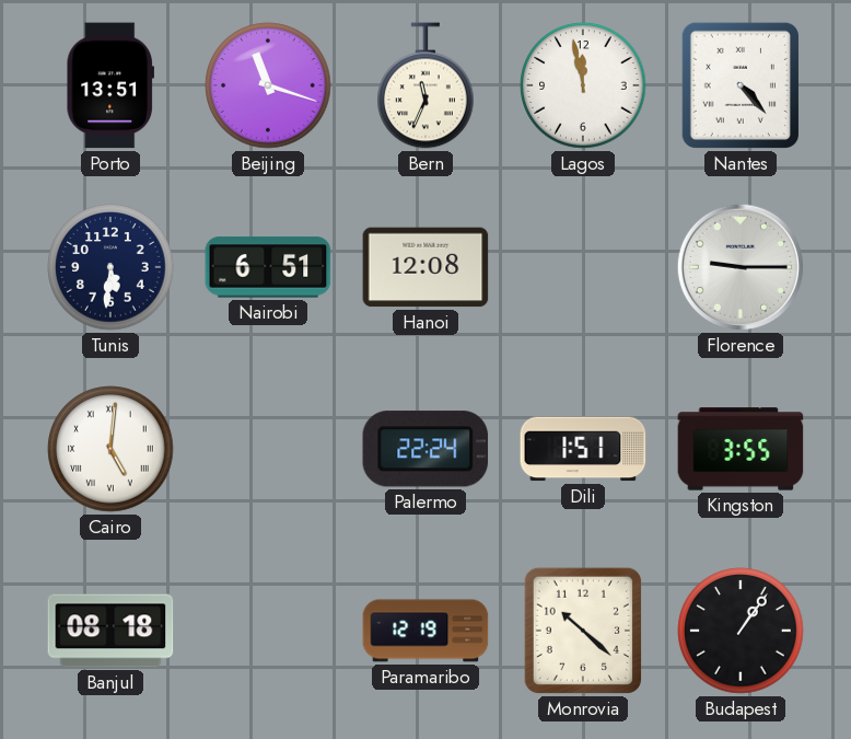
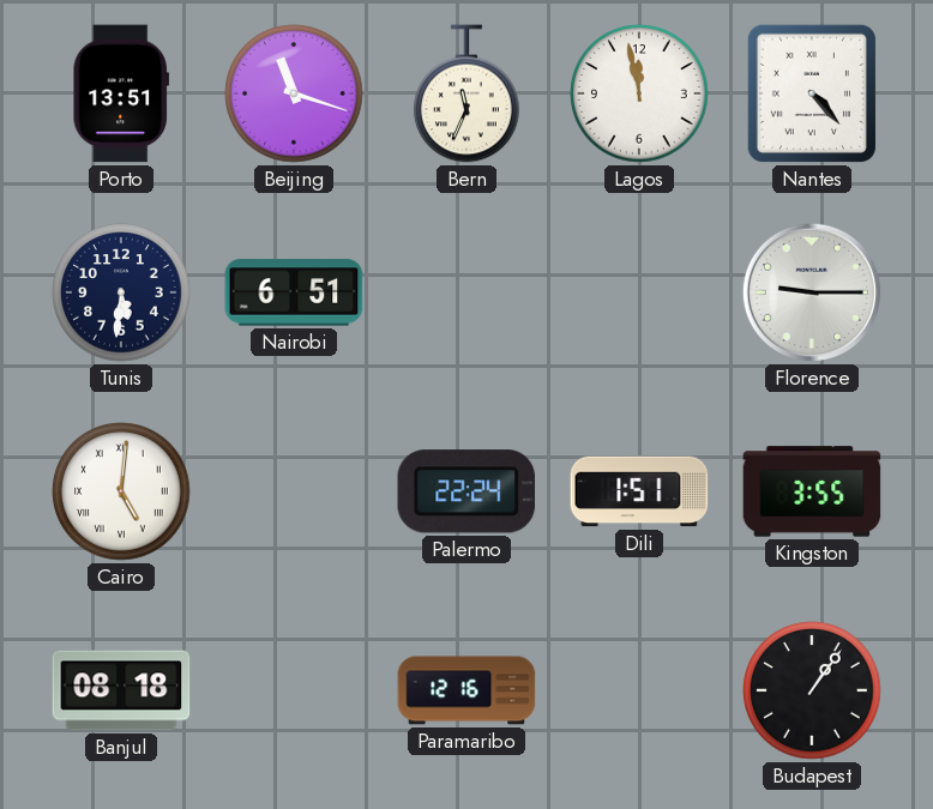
Hanoi: 12:08 -> none
Paramaribo: 12:19 -> 12:16
Monrovia: 10:22 -> none
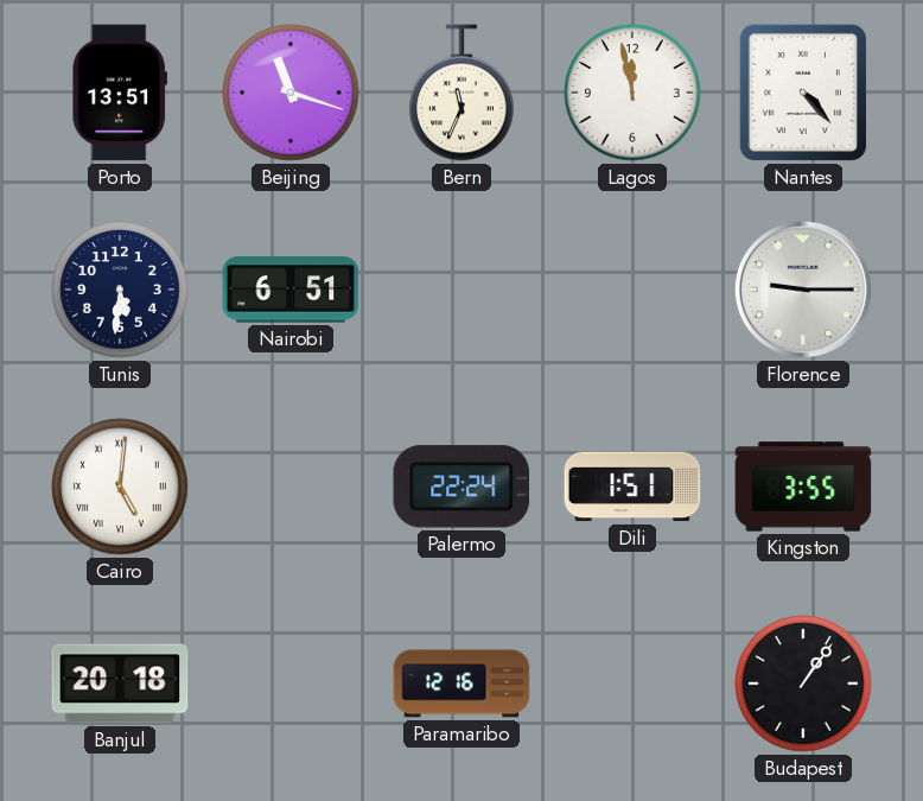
Banjul: 08:18 -> 20:18
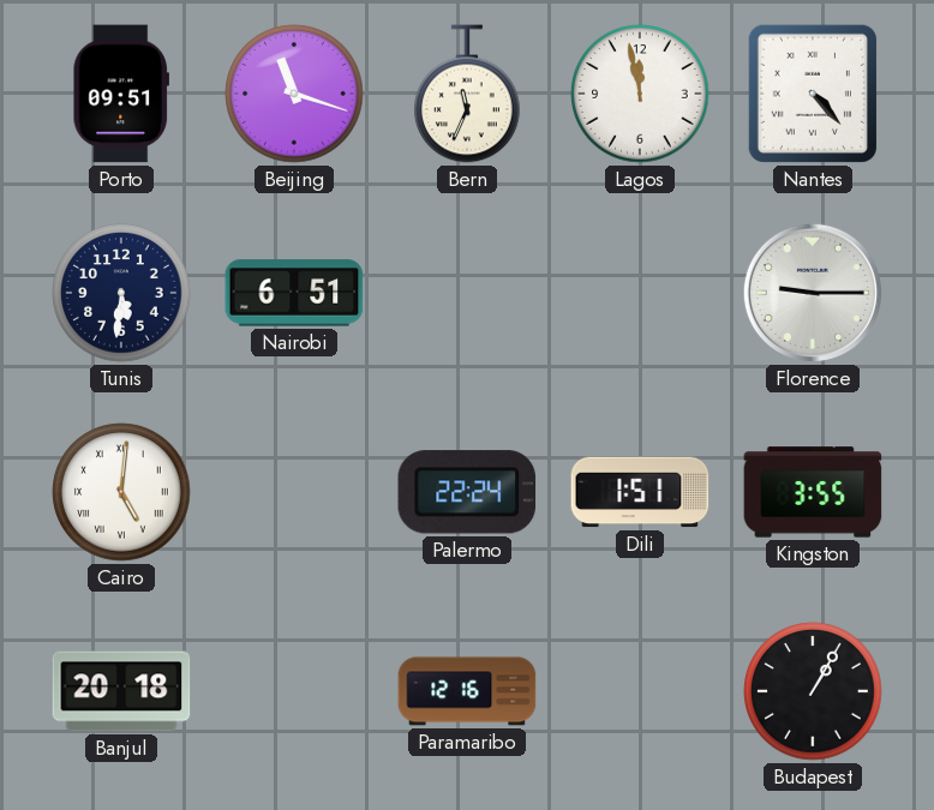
Porto: 13:51 -> 09:51
Budapest: 1:06 -> 1:05
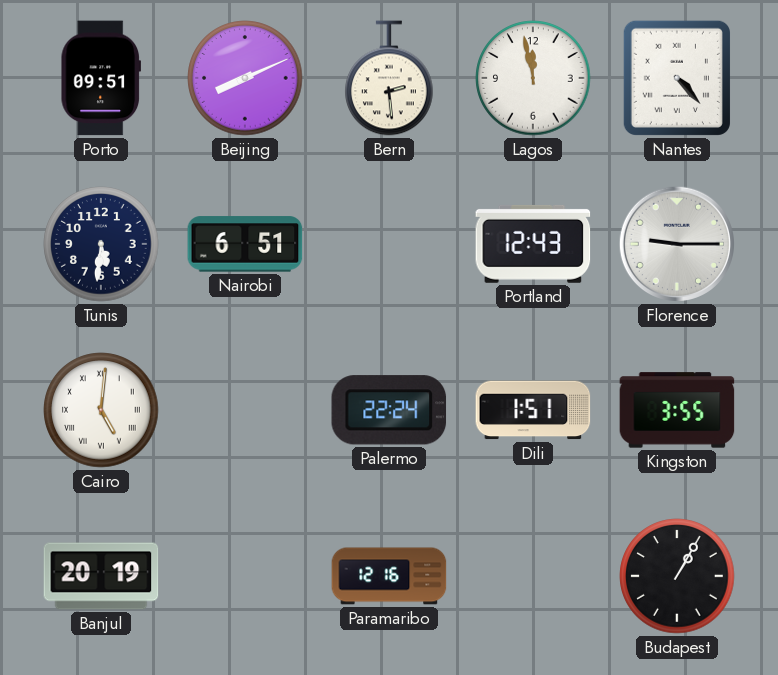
Beijing: 11:18 -> 8:11
Bern: 11:34 -> 2:29
Portland: none -> 12:43
Banjul: 20:18 -> 20:19
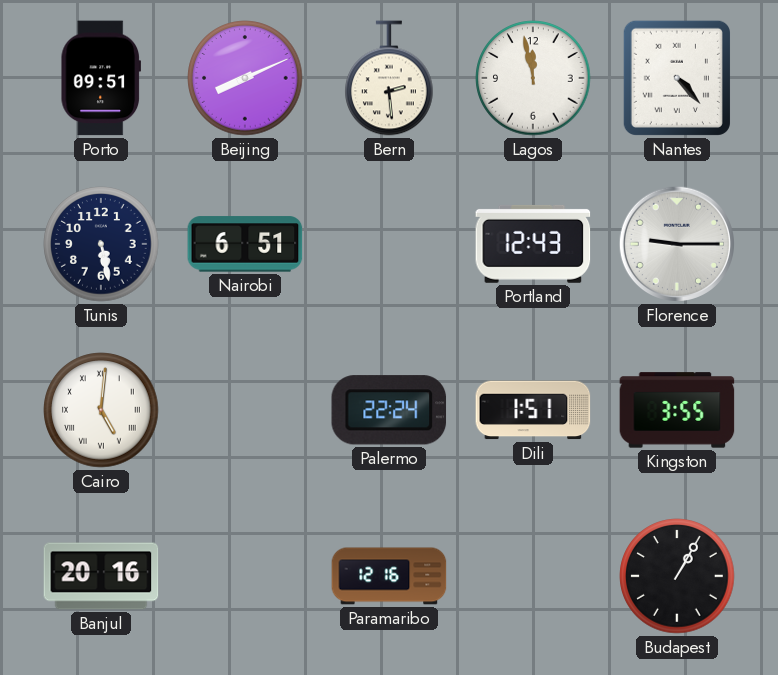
Tunis: 5:31 -> 5:28
Banjul: 20:19 -> 20:16
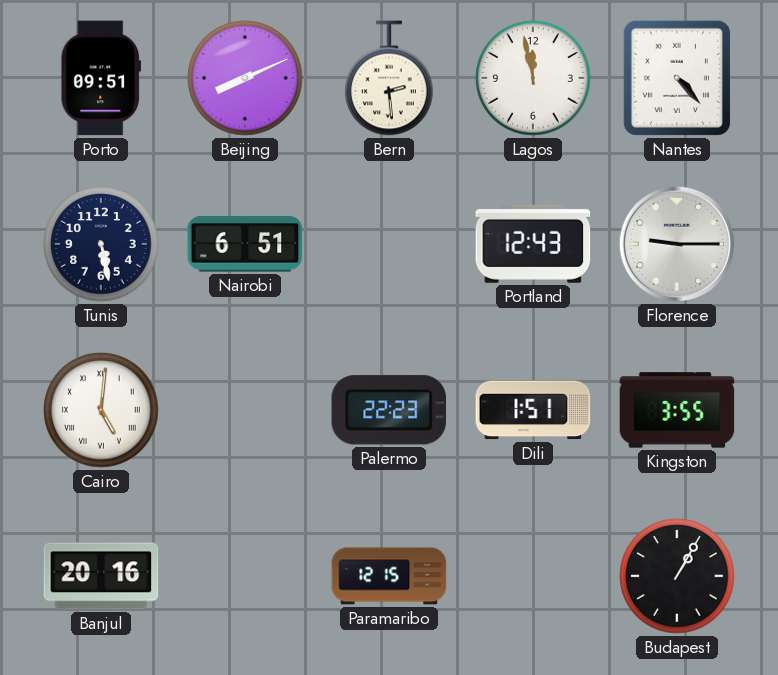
Palermo: 22:24 -> 22:23
Paramaribo: 12:16 -> 12:15
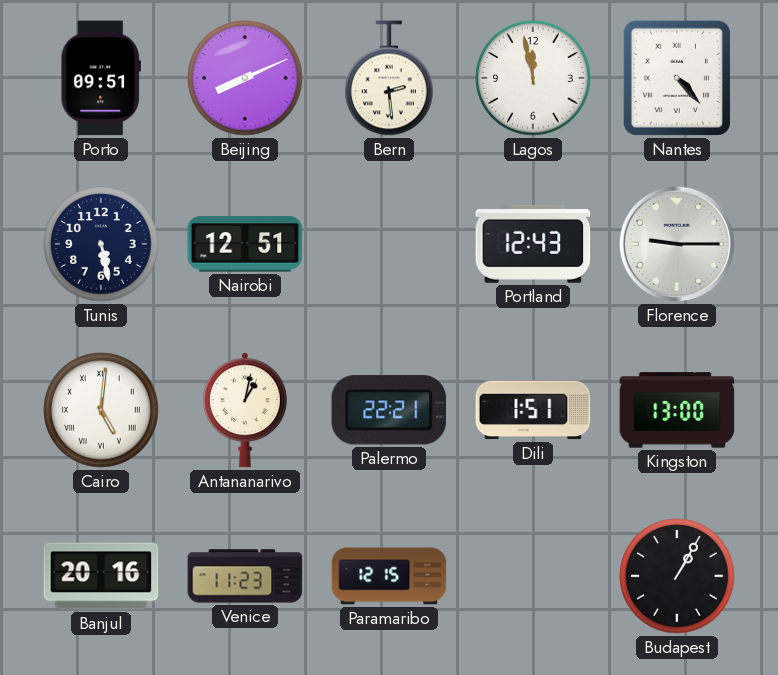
Nairobi: 6:51 -> 12:51
Antananarivo: none -> 1:02
Palermo: 22:23 -> 22:21
Kingston: 3:55 -> 13:00
Venice: none -> 11:23
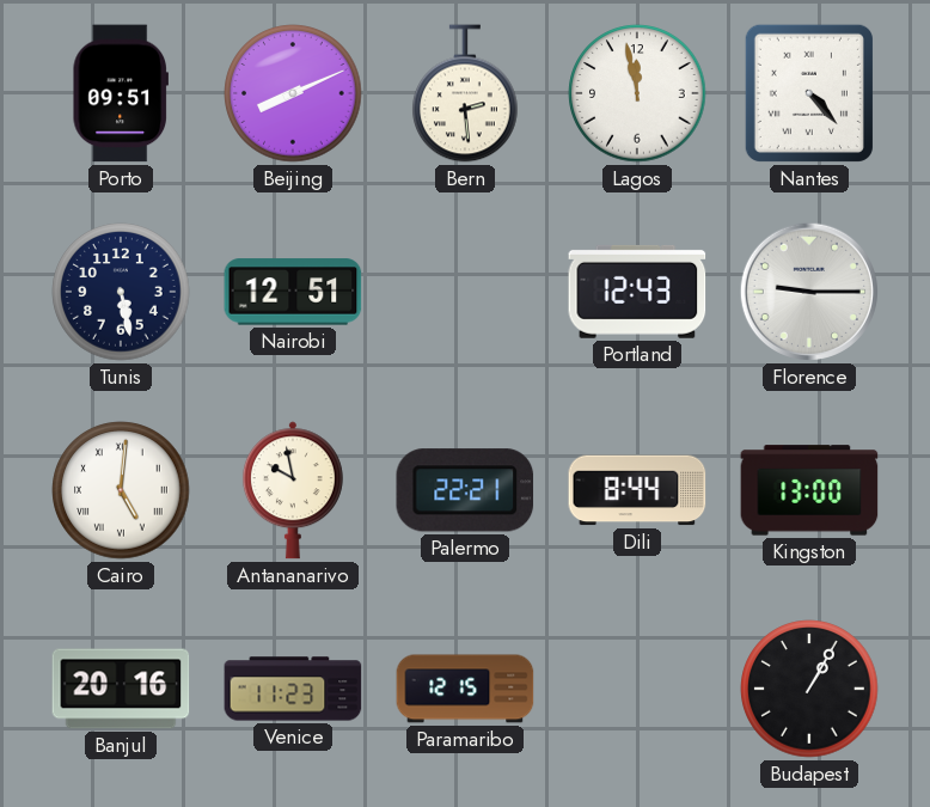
Antananarivo: 1:02 -> 9:58
Dili: 1:51 -> 8:44
